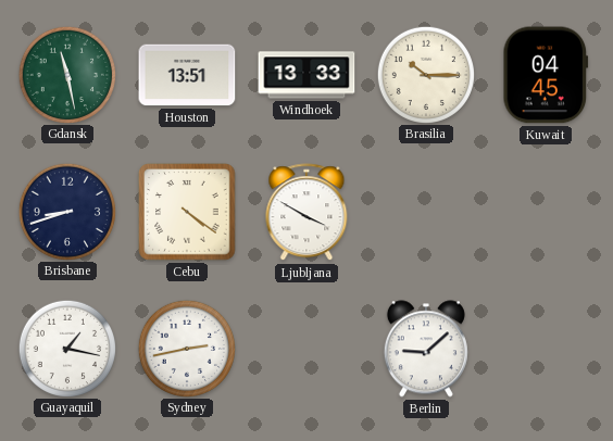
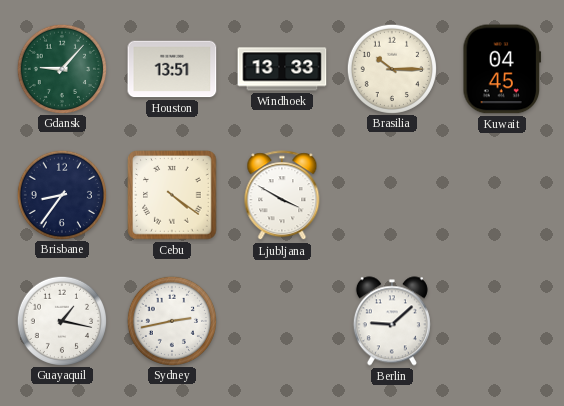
Gdansk: 11:28 -> 9:07
Brisbane: 8:42 -> 8:36
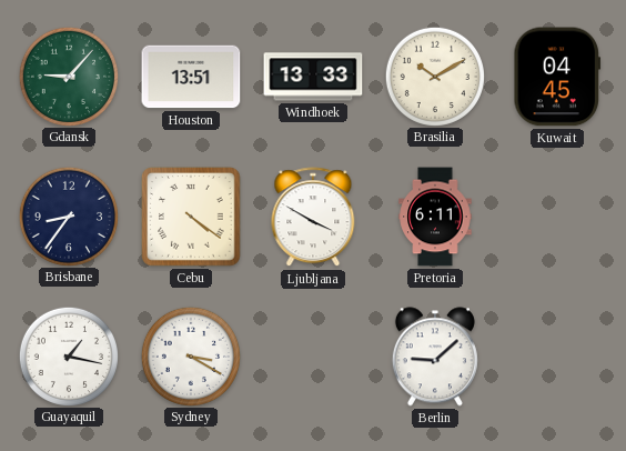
Brasilia: 10:15 -> 10:10
Pretoria: none -> 6:11
Sydney: 2:43 -> 3:20
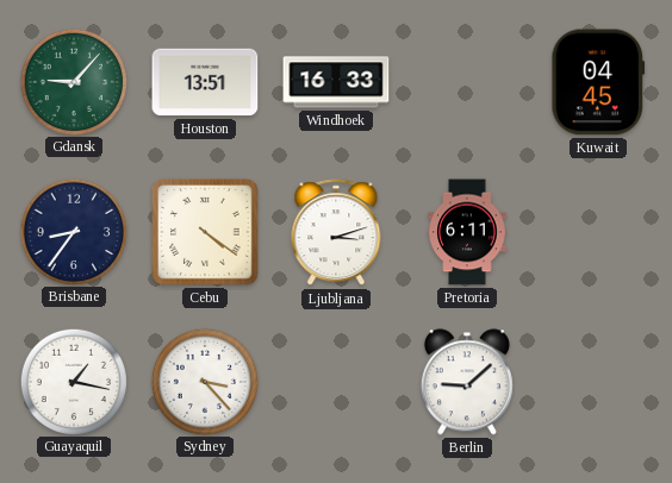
Windhoek: 13:33 -> 16:33
Brasilia: 10:10 -> none
Ljubljana: 3:50 -> 3:12
Sydney: 3:20 -> 3:23
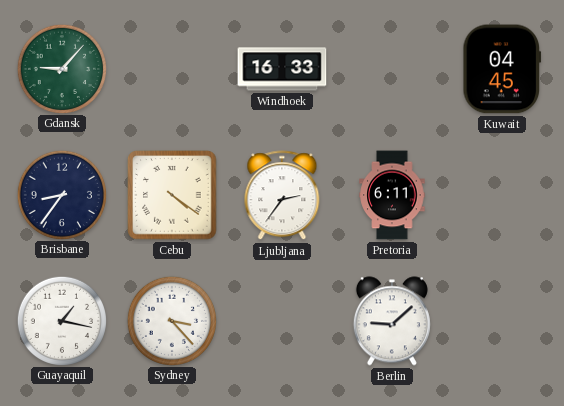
Houston: 13:51 -> none
Ljubljana: 3:12 -> 2:36
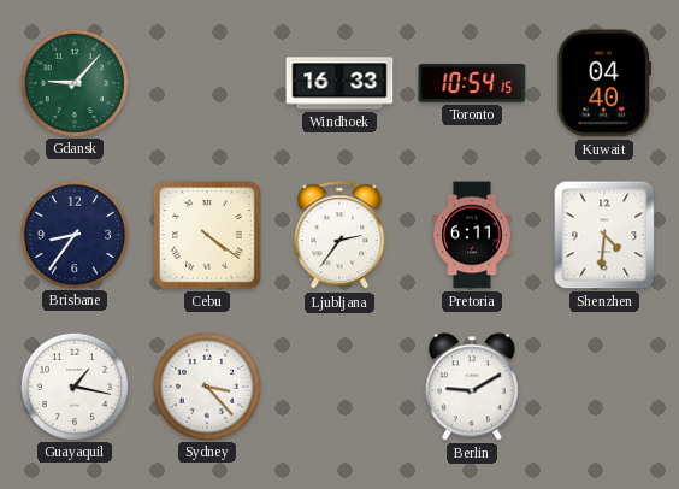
Toronto: none -> 10:54
Kuwait: 04:45 -> 04:40
Shenzhen: none -> 4:31
Berlin: 9:08 -> 9:10
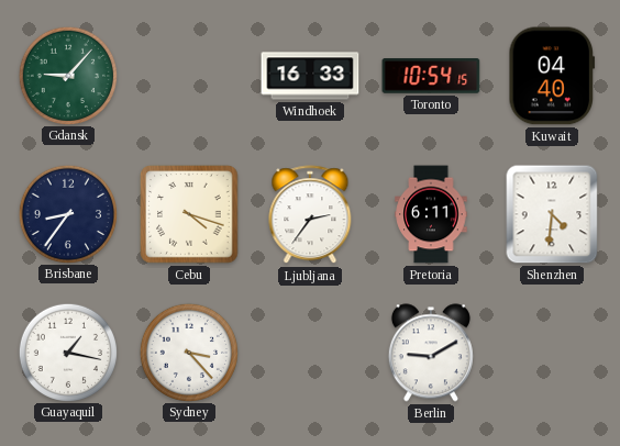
Cebu: 4:21 -> 4:18
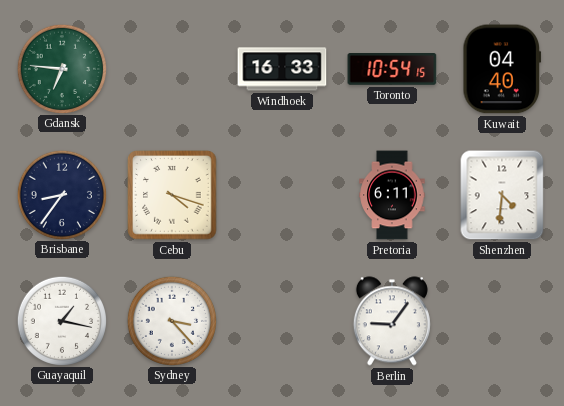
Gdansk: 9:07 -> 6:46
Ljubljana: 2:36 -> none
Berlin: 9:10 -> 9:06
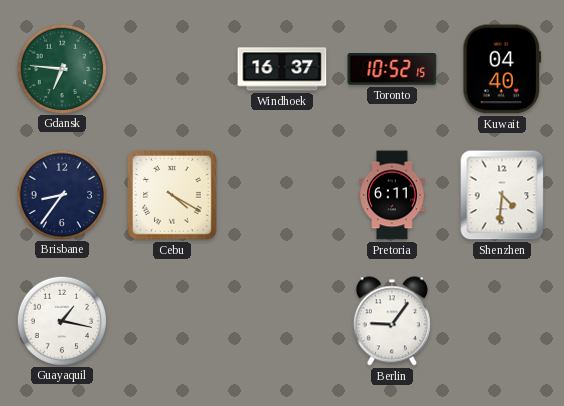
Windhoek: 16:33 -> 16:37
Toronto: 10:54 -> 10:52
Cebu: 4:18 -> 4:20
Sydney: 3:23 -> none
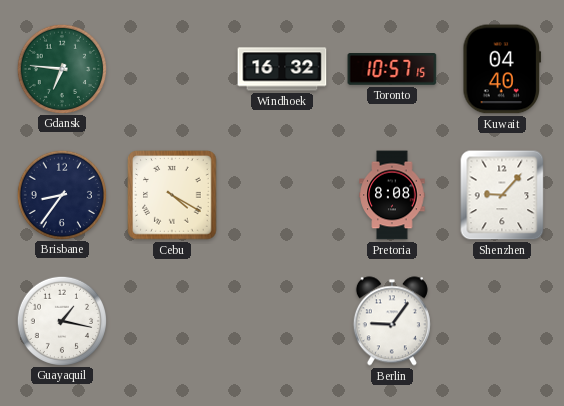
Windhoek: 16:37 -> 16:32
Toronto: 10:52 -> 10:57
Pretoria: 6:11 -> 8:08
Shenzhen: 4:31 -> 9:07
